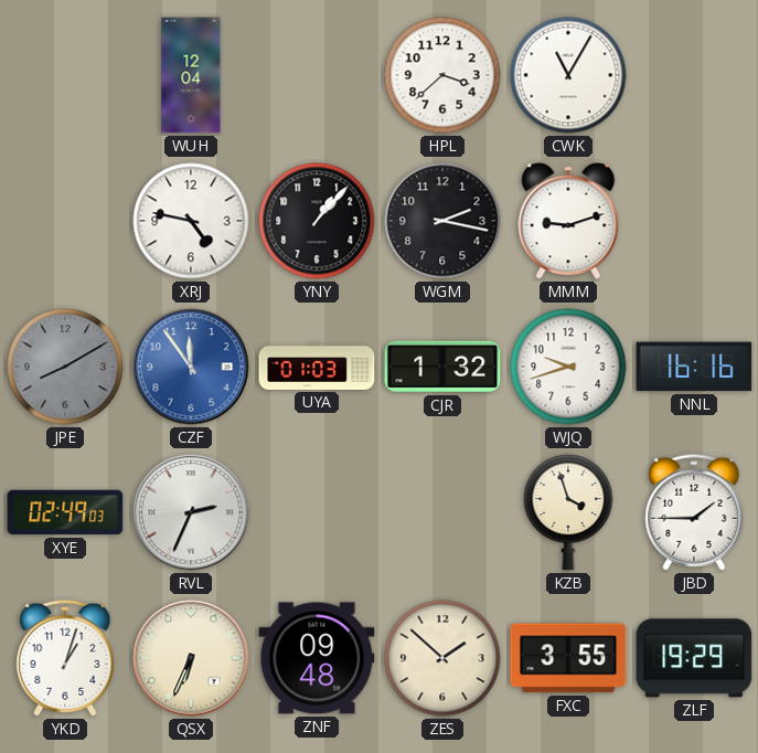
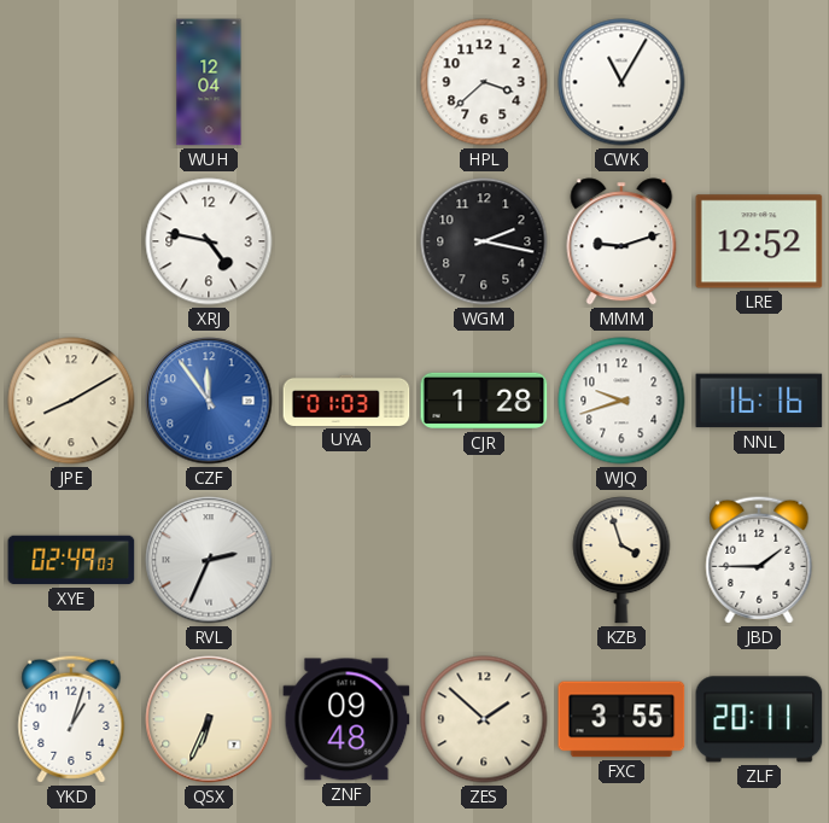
YNY: 1:07 -> none
LRE: none -> 12:52
JPE dial: grey -> cream
CJR: 1:32 -> 1:28
ZLF: 19:29 -> 20:11
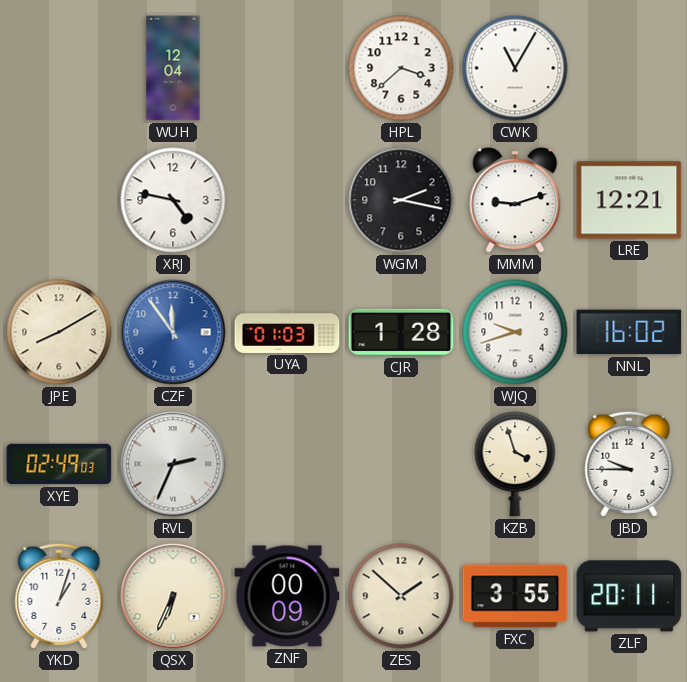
LRE: 12:52 -> 12:21
NNL: 16:16 -> 16:02
JBD: 1:45 -> 9:45
ZNF: 09:48 -> 00:09
